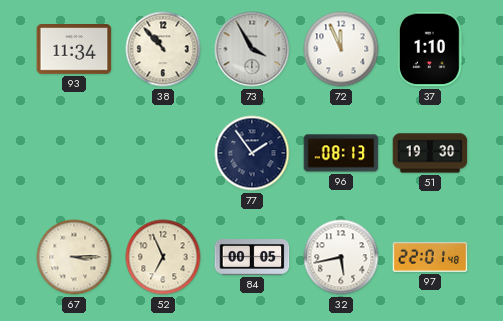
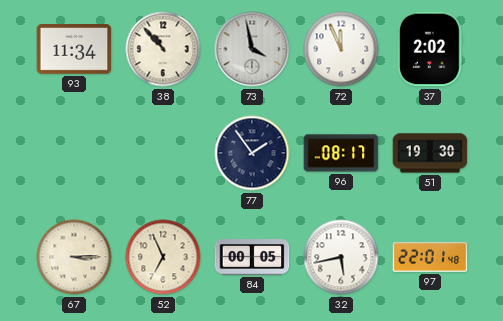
73: 3:55 -> 3:58
37: 1:10 -> 2:02
96: 08:13 -> 08:17
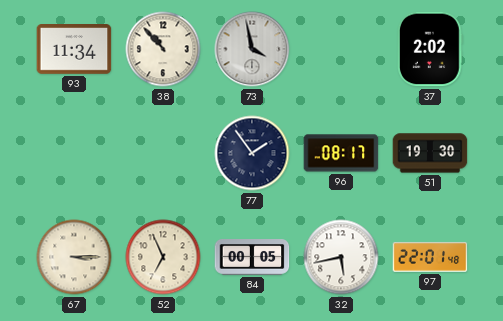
72: 11:56 -> none
